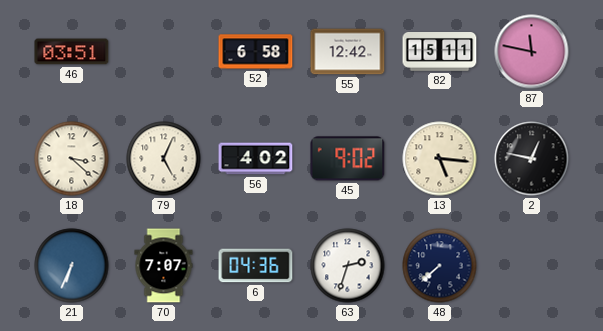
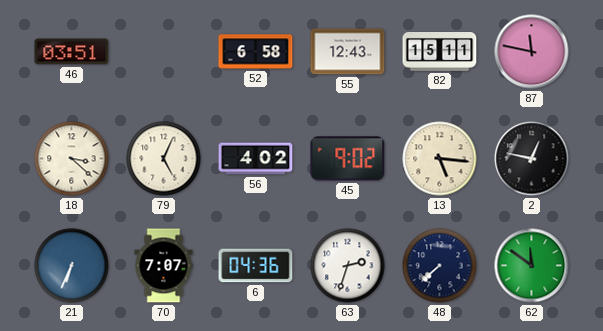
55: 12:42 -> 12:43
62: none -> 11:51
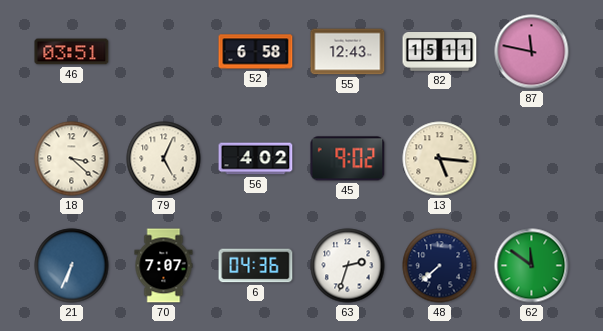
2: 12:47 -> none
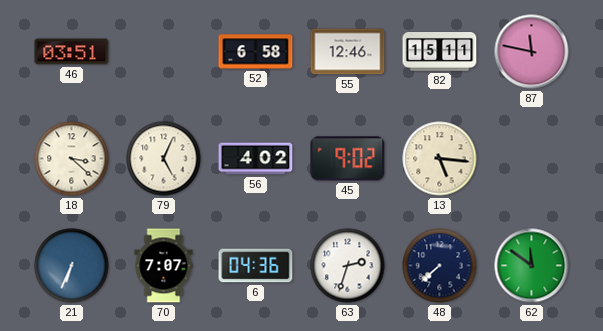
55: 12:43 -> 12:46
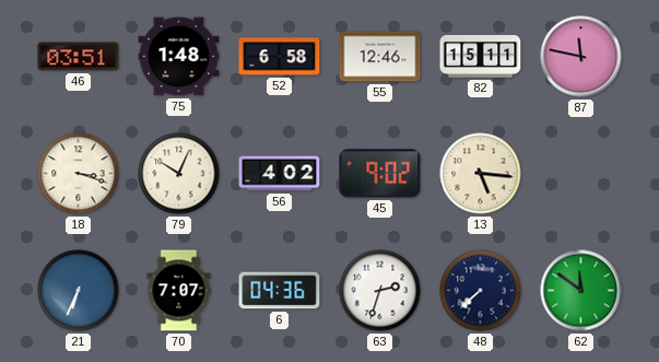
75: none -> 1:48
18: 3:22 -> 3:18
79: 5:04 -> 10:04
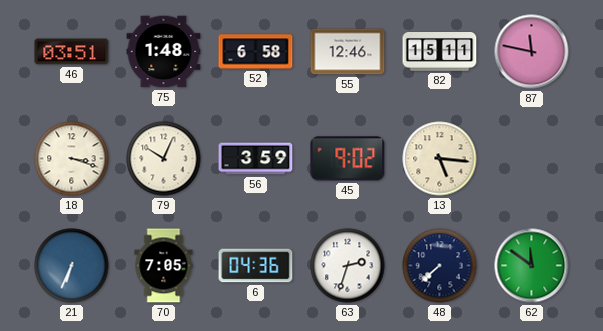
56: 4:02 -> 3:59
70: 7:07 -> 7:05
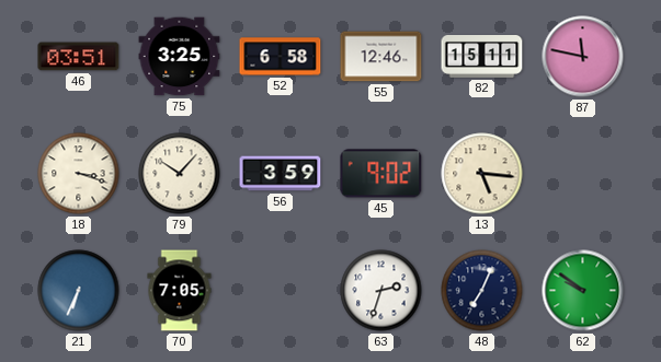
75: 1:48 -> 3:25
79: 10:04 -> 10:07
6: 04:36 -> none
48: 7:38 -> 7:04
62: 11:51 -> 9:51
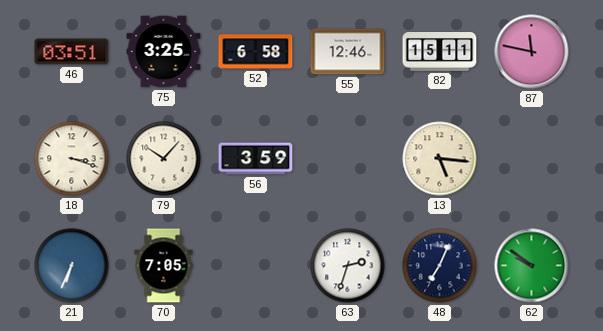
45: 9:02 -> none
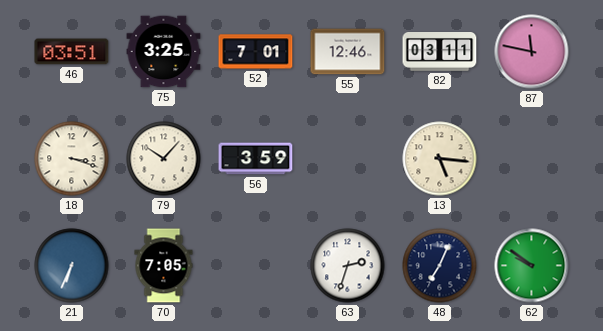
52: 6:58 -> 7:01
82: 15:11 -> 03:11
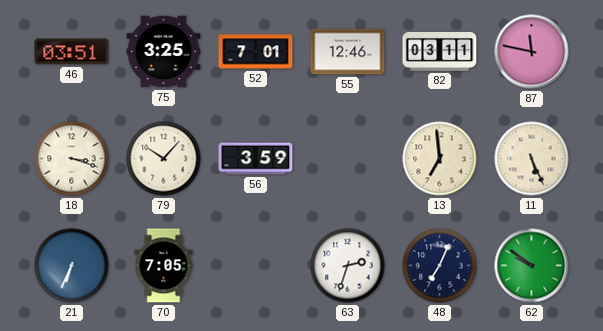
13: 5:16 -> 6:59
11: none -> 5:26
